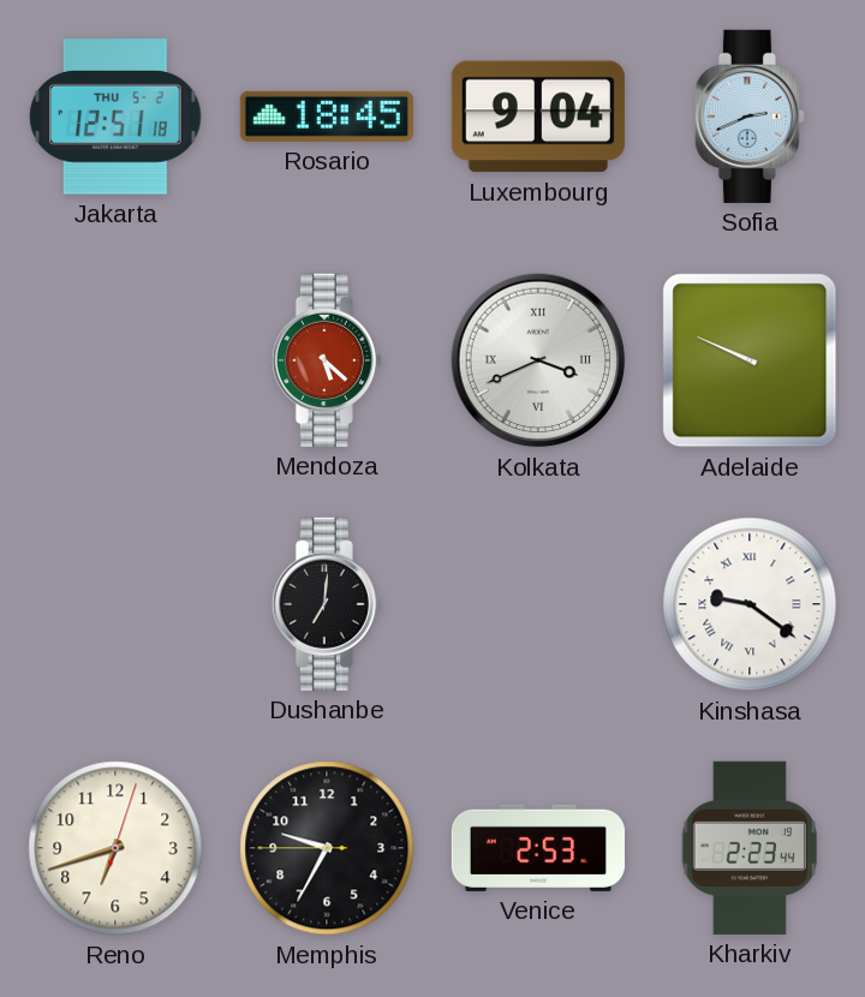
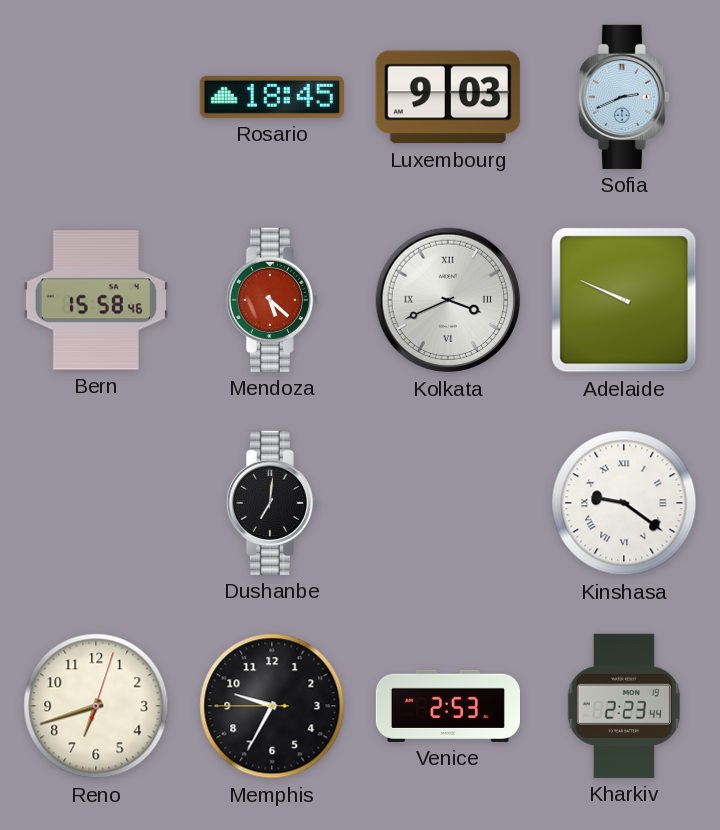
Jakarta: 12:51 -> none
Luxembourg: 9:04 -> 9:03
Bern: none -> 15:58
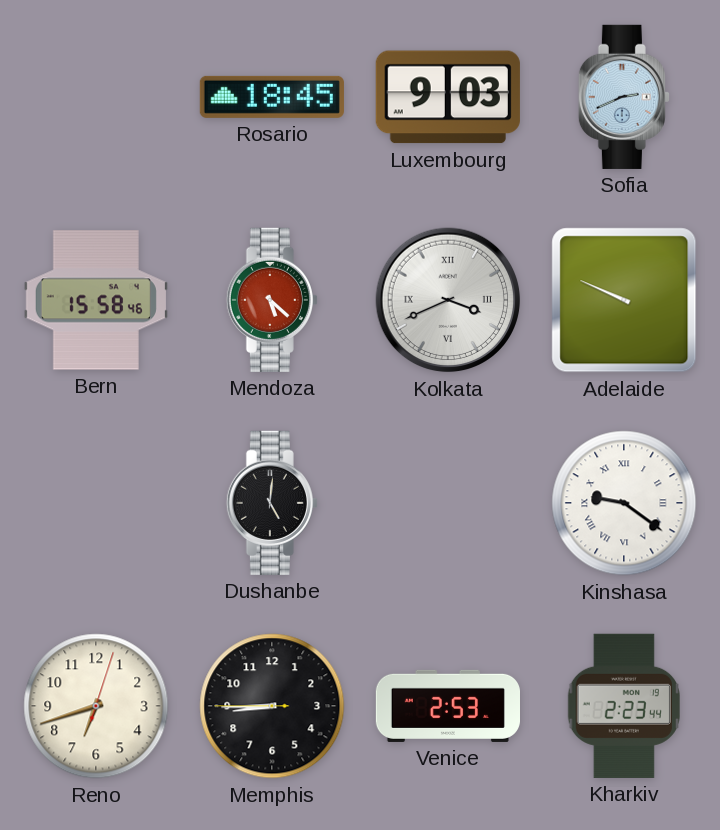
Dushanbe: 7:01 -> 5:01
Memphis: 9:34 -> 8:44
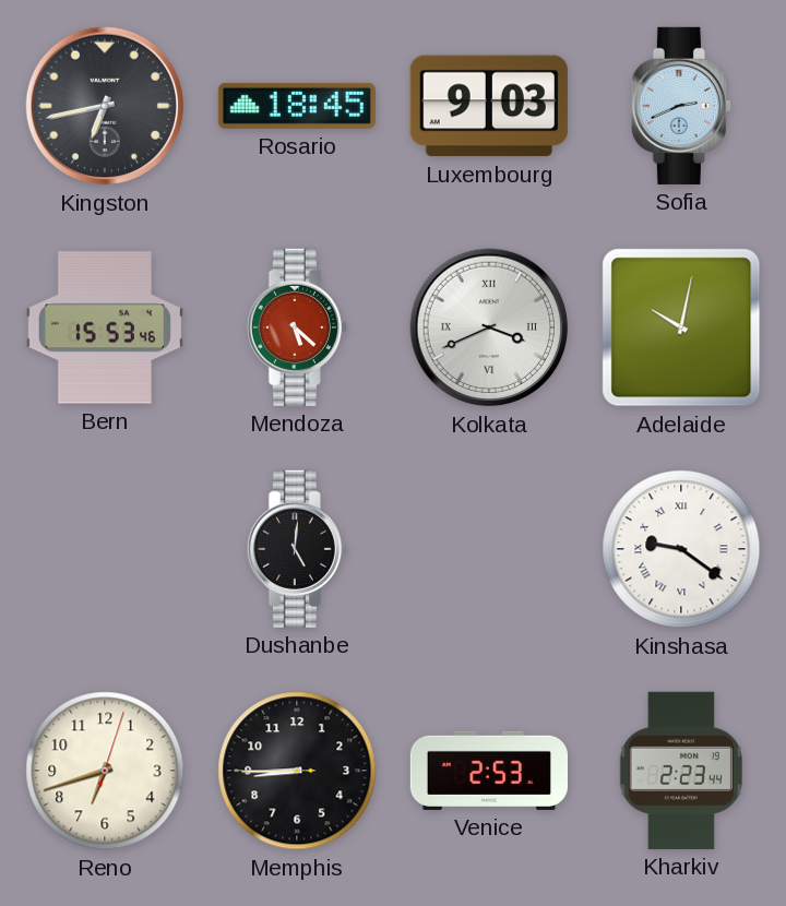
Kingston: none -> 6:43
Bern: 15:58 -> 15:53
Adelaide: 9:49 -> 10:02
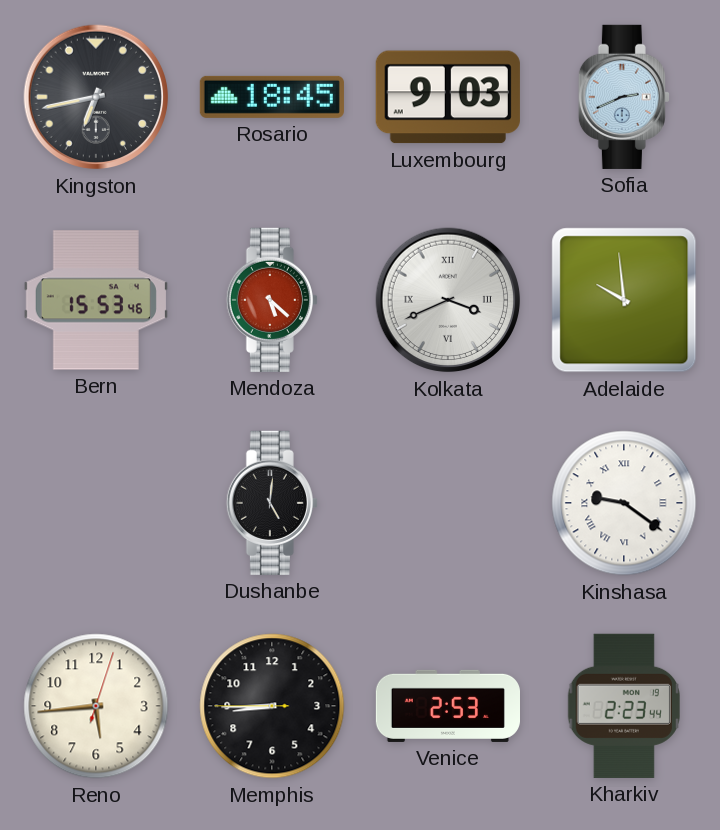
Adelaide: 10:02 -> 9:59
Reno: 6:42 -> 5:44
